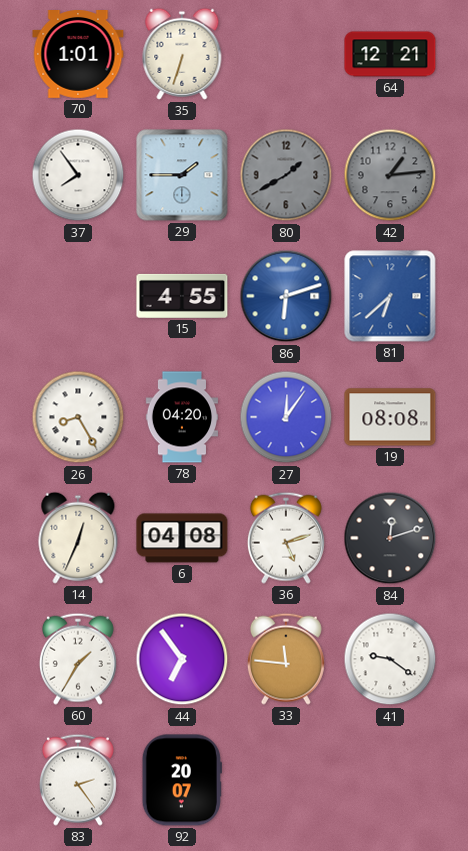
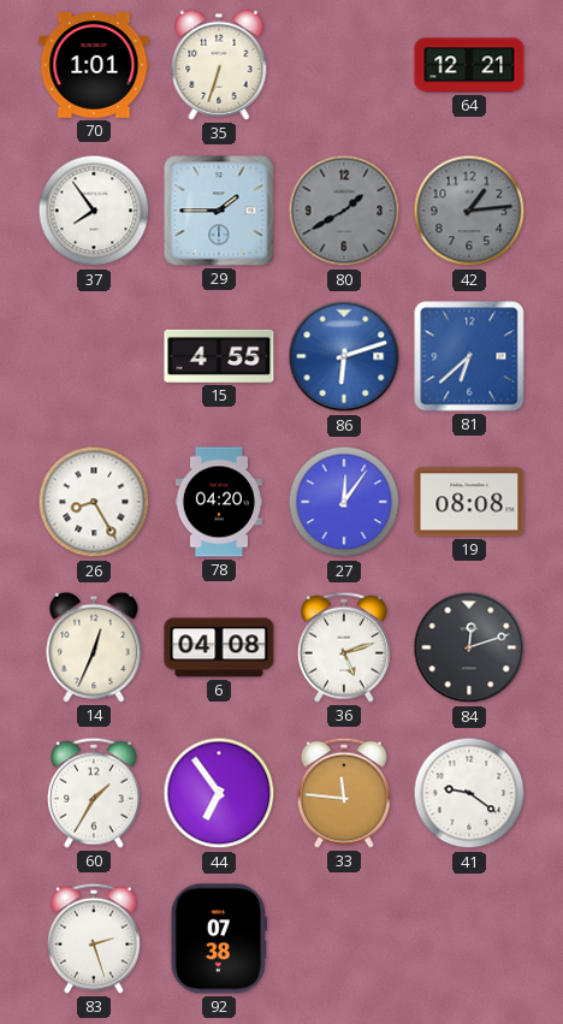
83: 2:24 -> 2:27
92: 20:07 -> 07:38
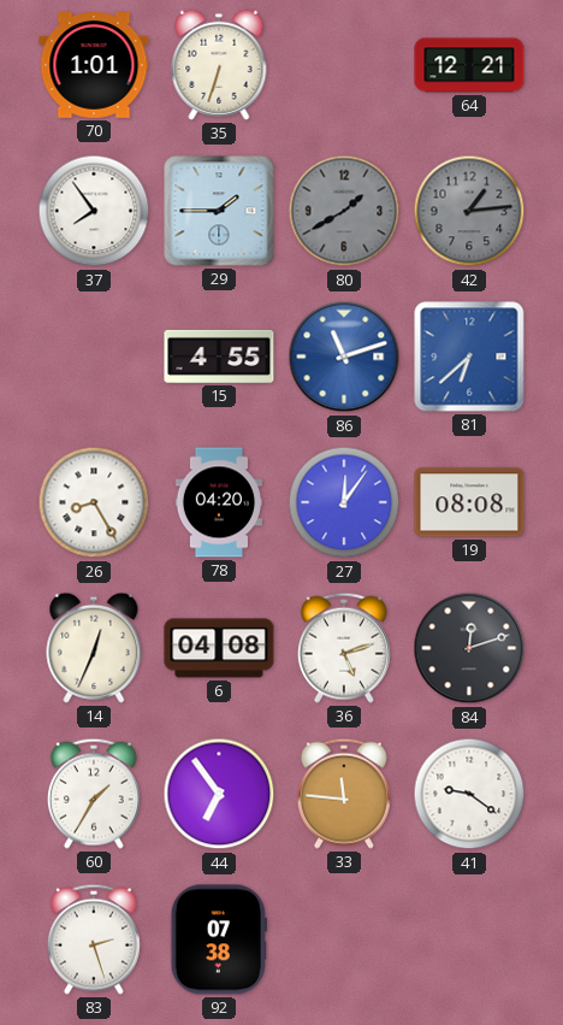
86: 6:12 -> 11:12
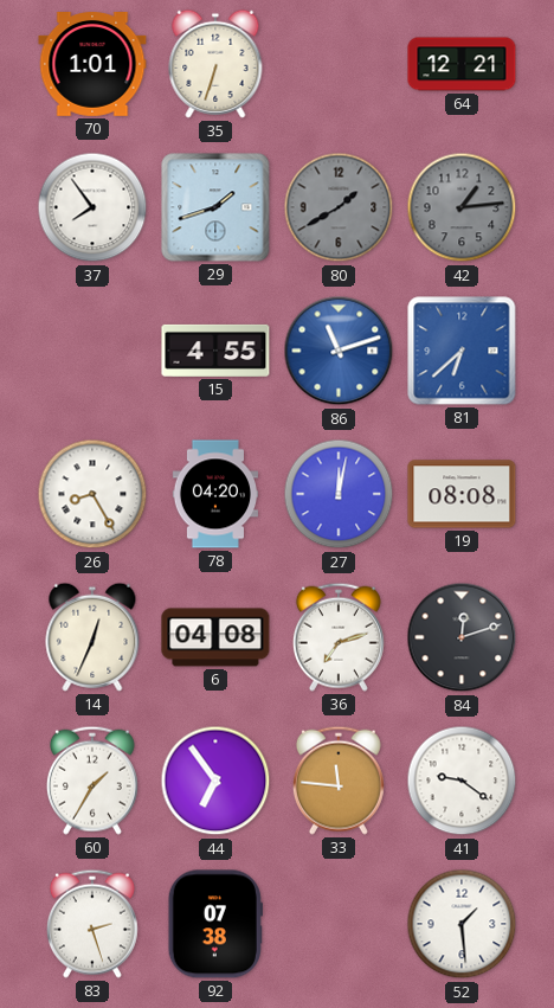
29: 1:45 -> 1:42
27: 12:06 -> 12:02
36: 5:12 -> 7:12
52: none -> 1:29
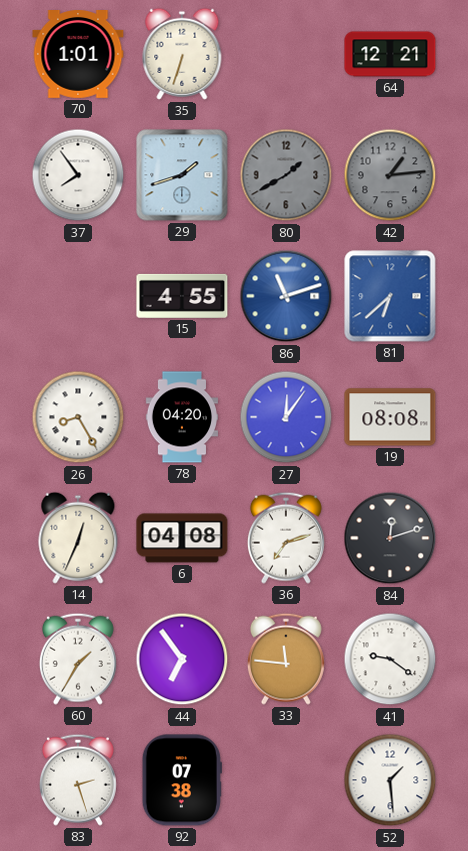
27: 12:02 -> 12:06
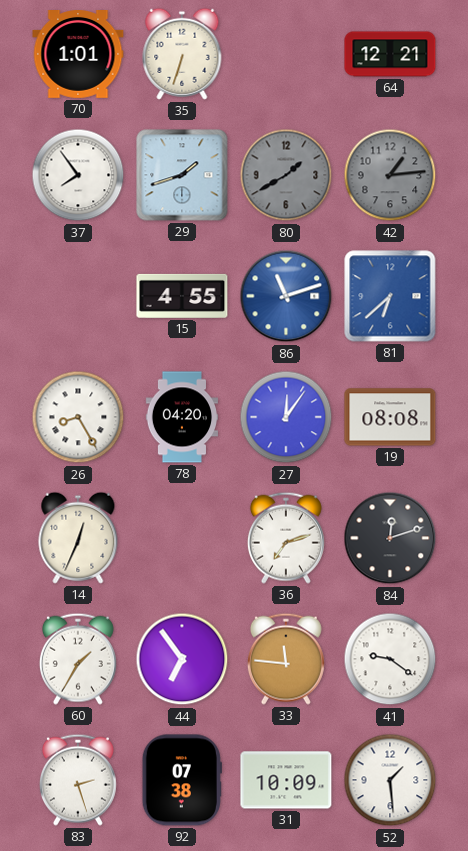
6: 04:08 -> none
31: none -> 10:09
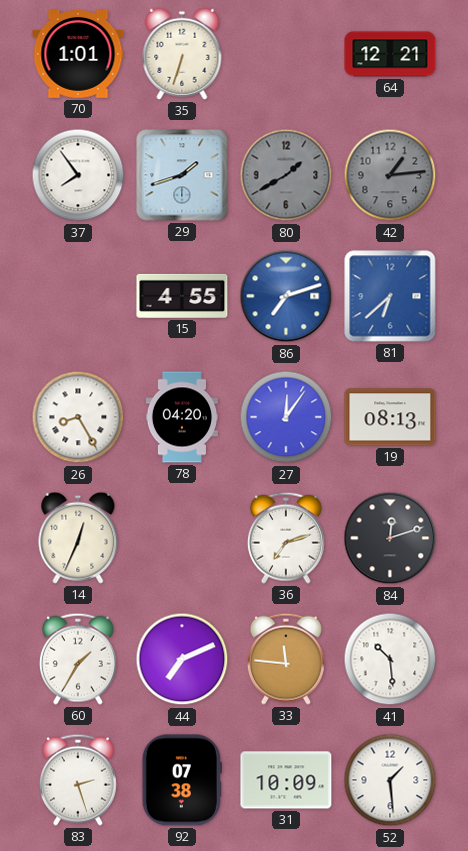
86: 11:12 -> 7:12
19: 08:08 -> 08:13
44: 6:54 -> 7:11
41: 9:21 -> 10:29
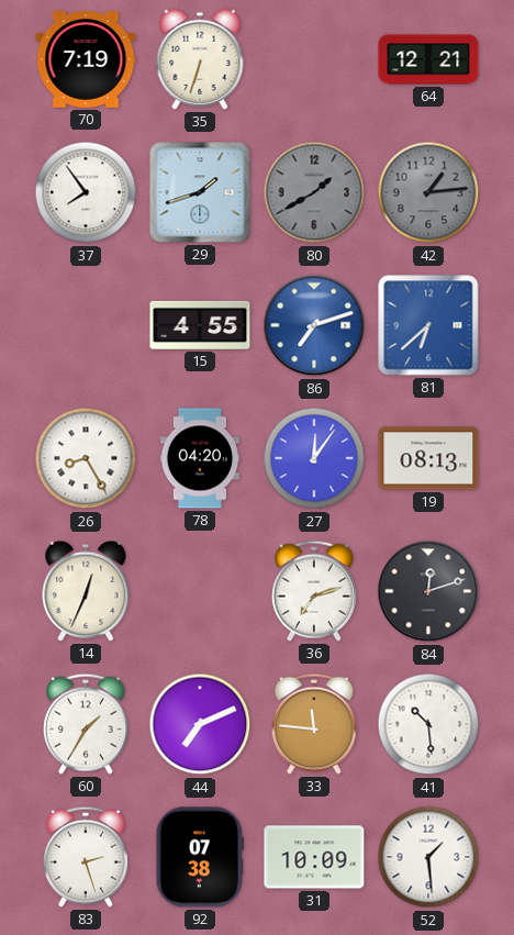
70: 1:01 -> 7:19
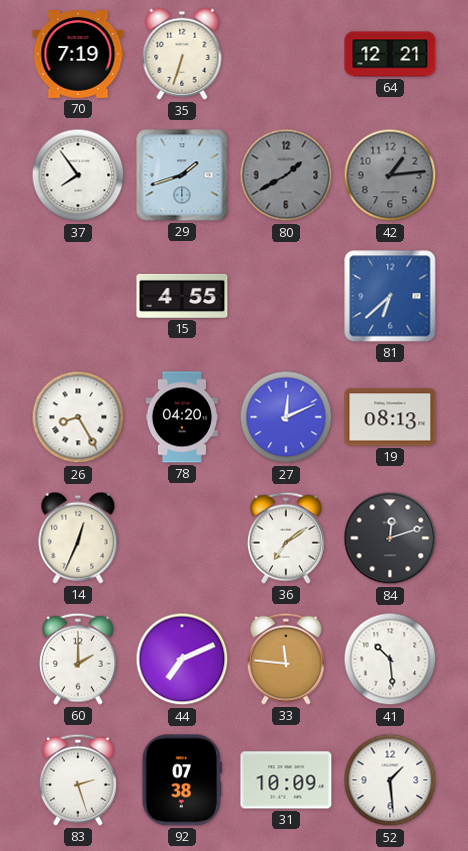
86: 7:12 -> none
27: 12:06 -> 12:11
36: 7:12 -> 7:09
60: 1:35 -> 2:00
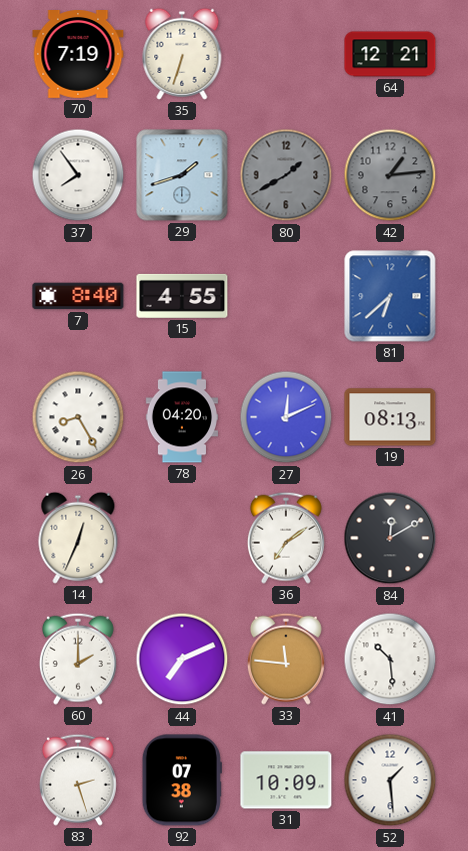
7: none -> 8:40
84: 12:12 -> 12:10
